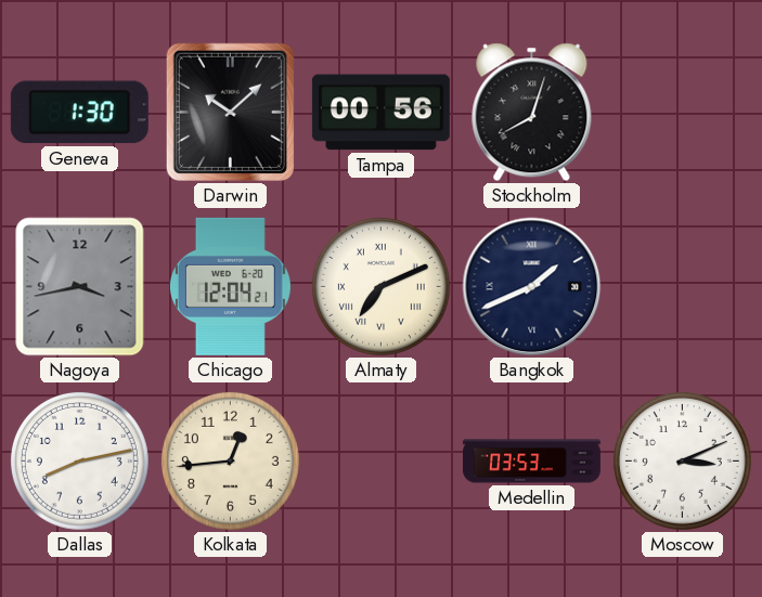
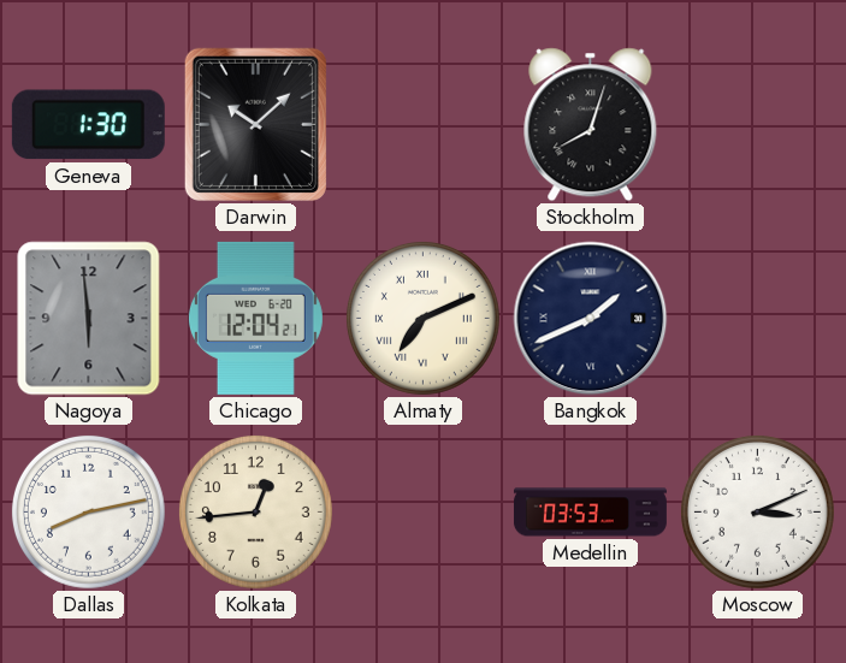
Tampa: 00:56 -> none
Nagoya: 3:43 -> 5:59
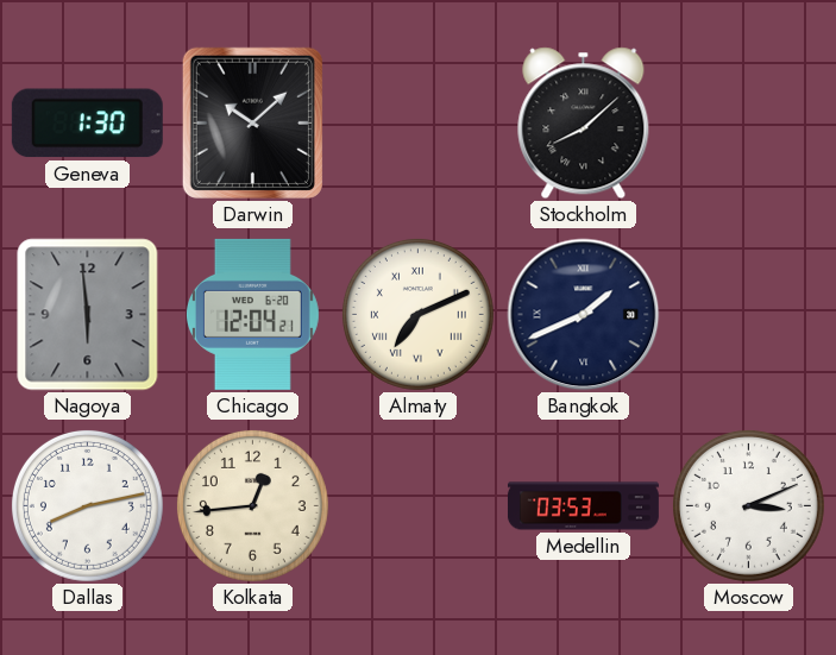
Stockholm: 8:03 -> 8:08
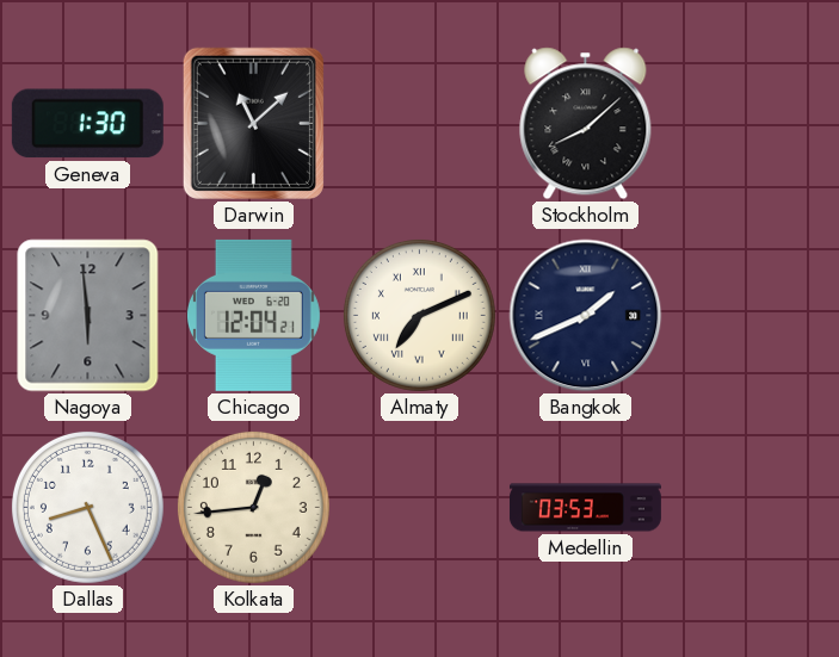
Darwin: 10:08 -> 11:08
Dallas: 8:13 -> 8:26
Moscow: 3:11 -> none
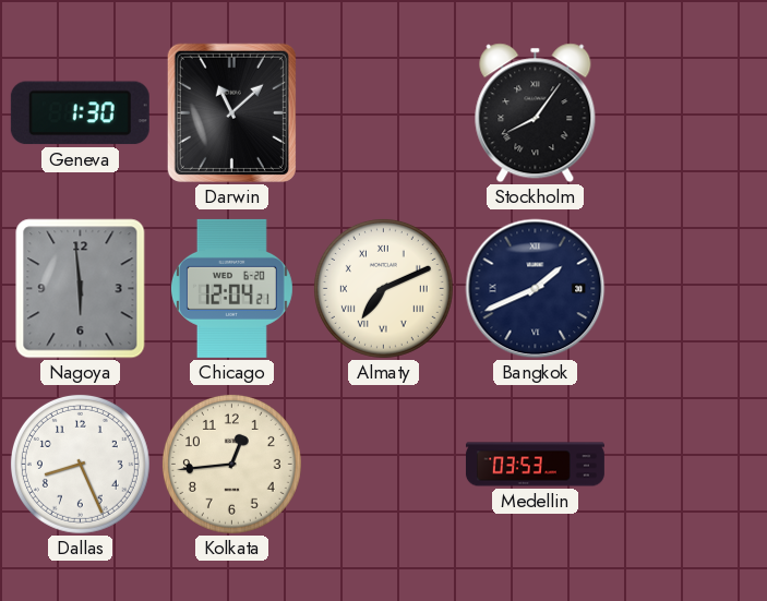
Stockholm: 8:08 -> 8:06
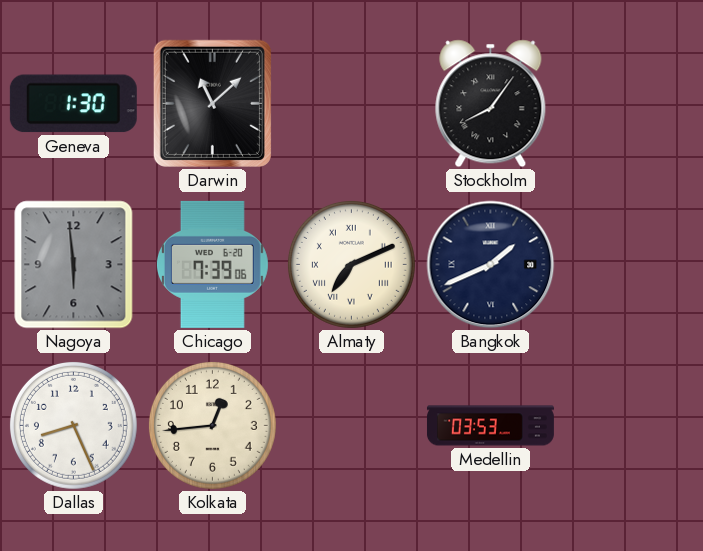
Chicago: 12:04 -> 7:39
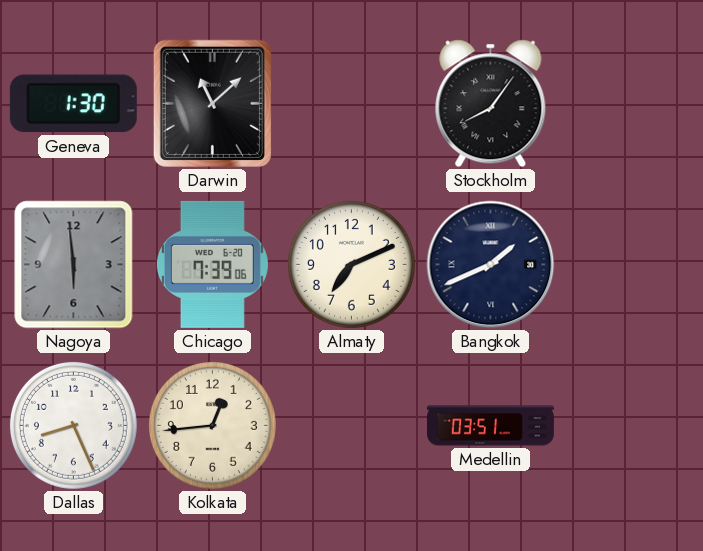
Almaty numerals: Roman -> Arabic
Medellin: 03:53 -> 03:51
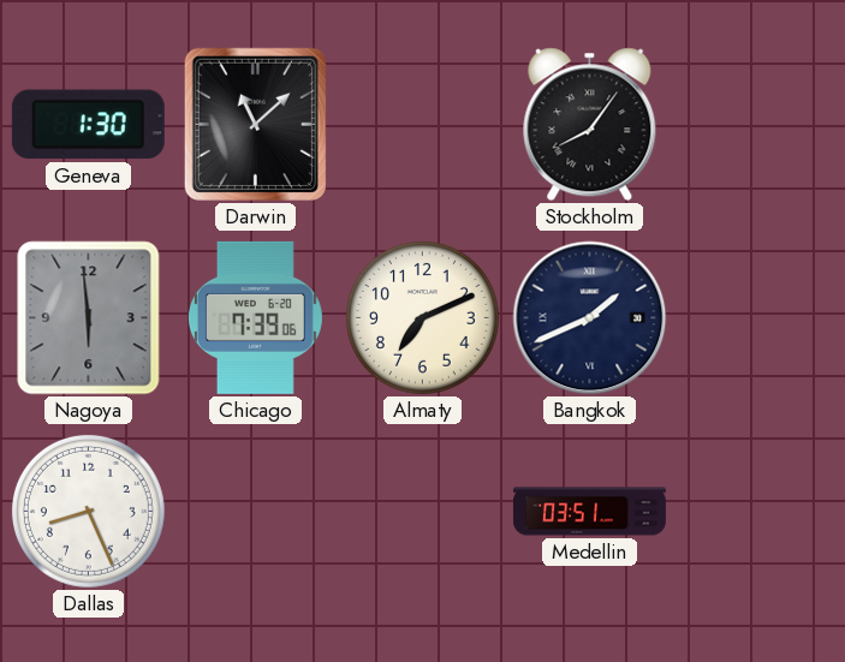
Kolkata: 12:44 -> none
